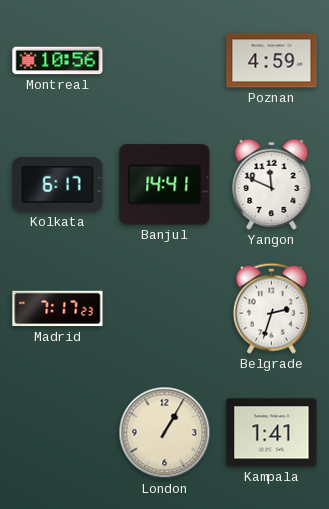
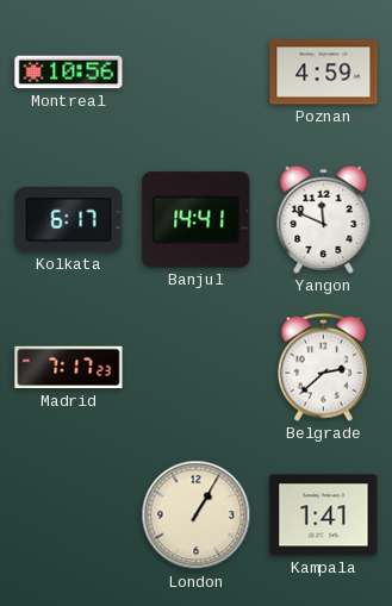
Belgrade: 2:33 -> 2:38
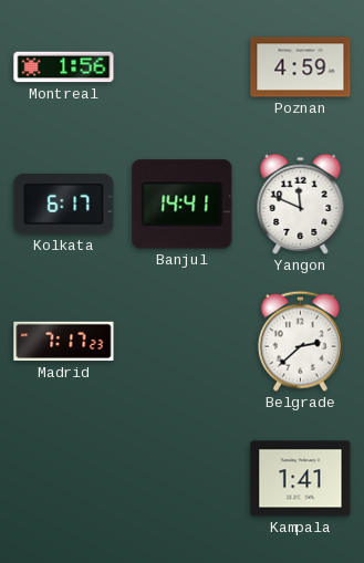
Montreal: 10:56 -> 1:56
London: 1:05 -> none
